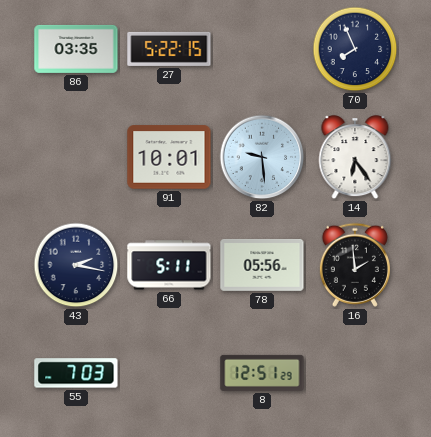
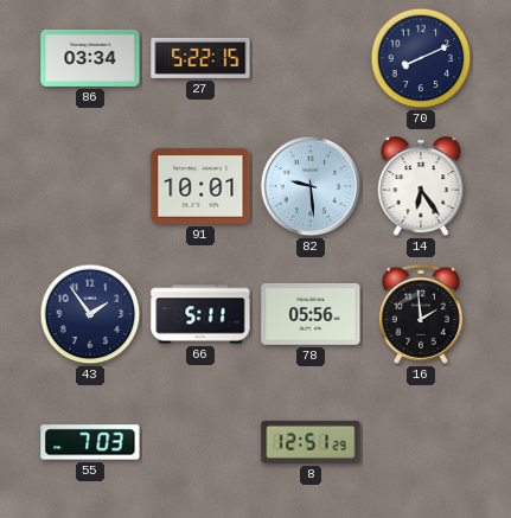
86: 03:35 -> 03:34
70: 7:56 -> 8:11
43: 2:17 -> 1:54
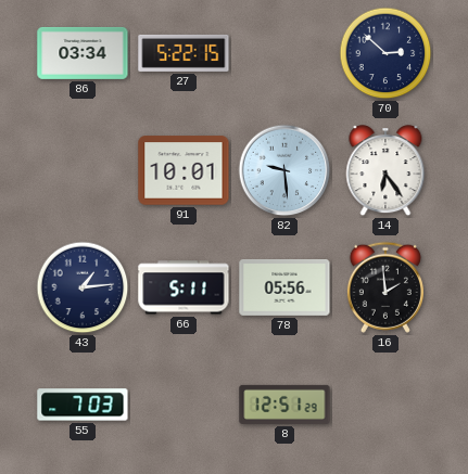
70: 8:11 -> 2:52
43: 1:54 -> 1:14
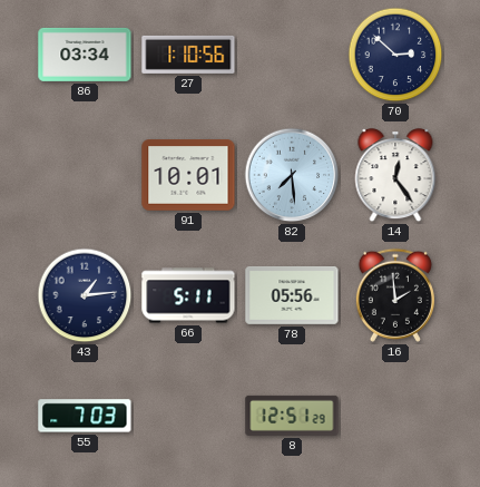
27: 5:22 -> 1:10
82: 9:29 -> 7:29
14: 6:24 -> 12:24
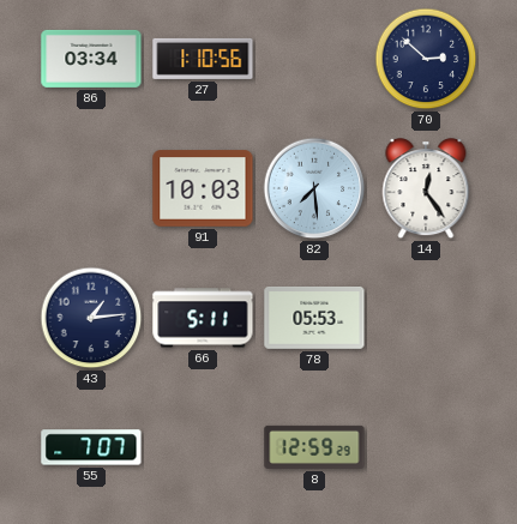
91: 10:01 -> 10:03
78: 05:56 -> 05:53
16: 1:59 -> none
55: 7:03 -> 7:07
8: 12:51 -> 12:59
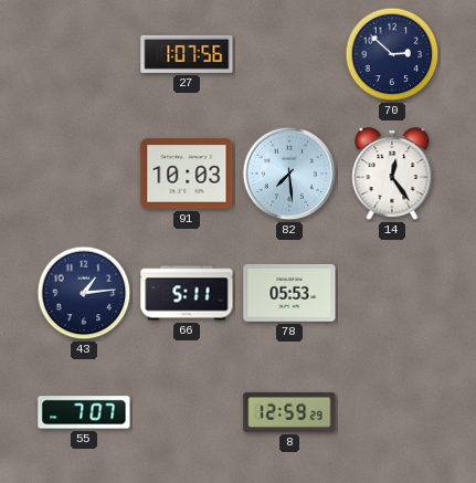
86: 03:34 -> none
27: 1:10 -> 1:07
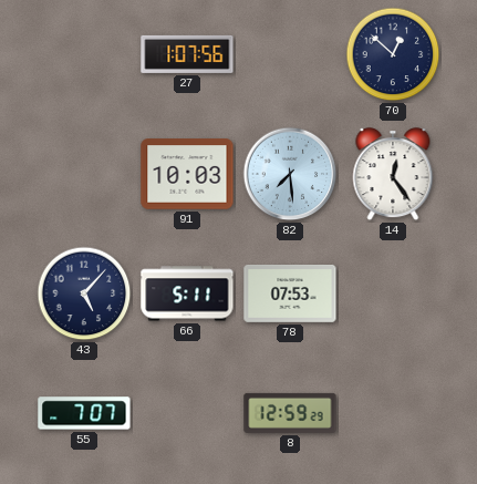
70: 2:52 -> 12:52
43: 1:14 -> 5:07
78: 05:53 -> 07:53
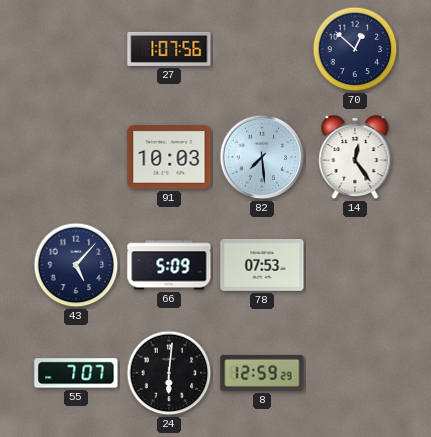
66: 5:11 -> 5:09
24: none -> 6:01
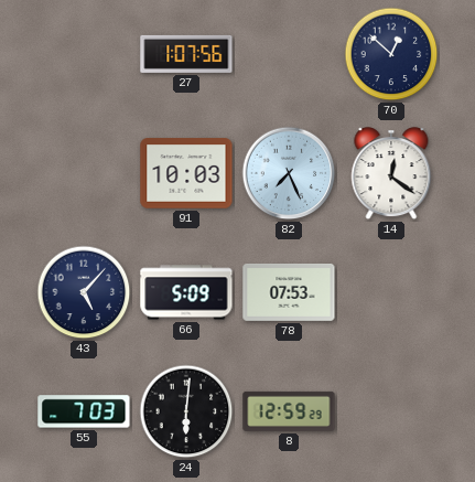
82: 7:29 -> 7:26
14: 12:24 -> 12:21
55: 7:07 -> 7:03
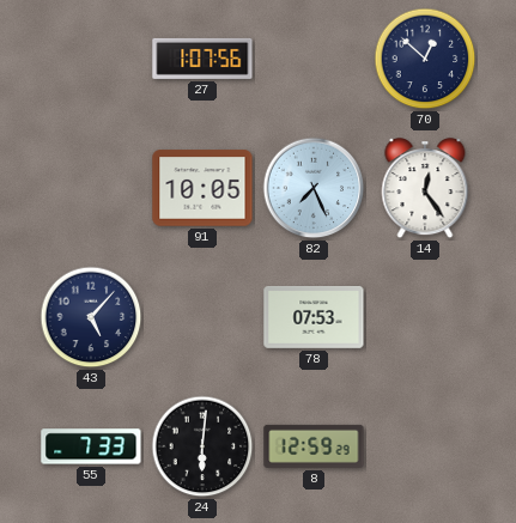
91: 10:03 -> 10:05
14: 12:21 -> 12:24
66: 5:09 -> none
55: 7:03 -> 7:33
